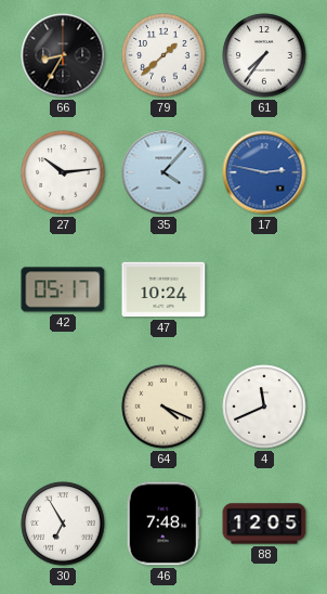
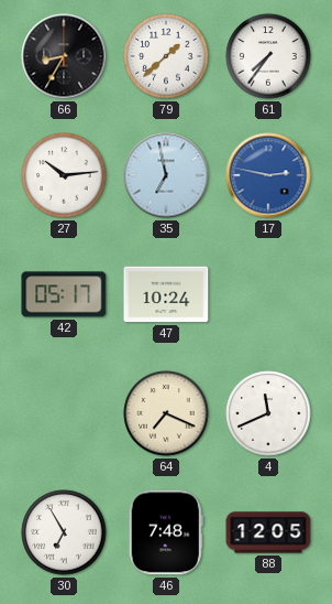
35: 4:07 -> 6:58
64: 4:19 -> 7:19
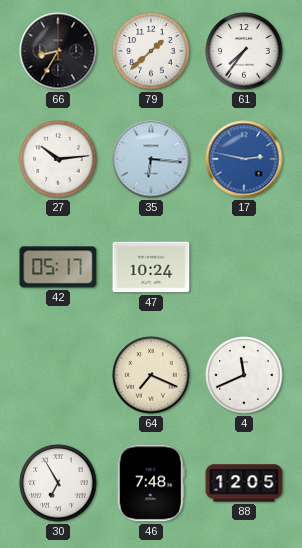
35: 6:58 -> 6:16
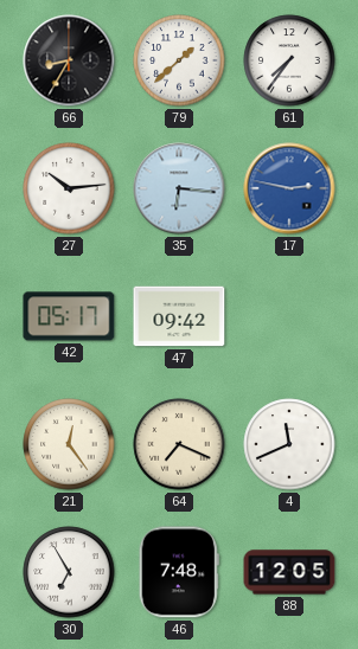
47: 10:24 -> 09:42
21: none -> 12:24
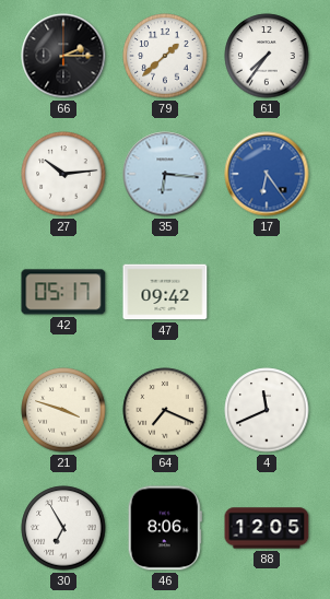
66: 8:35 -> 2:15
17: 2:47 -> 6:24
21: 12:24 -> 3:48
46: 7:48 -> 8:06
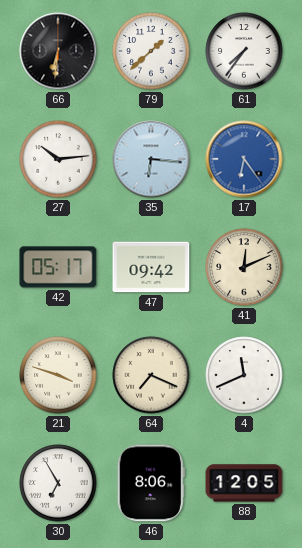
66: 2:15 -> 6:31
41: none -> 12:11
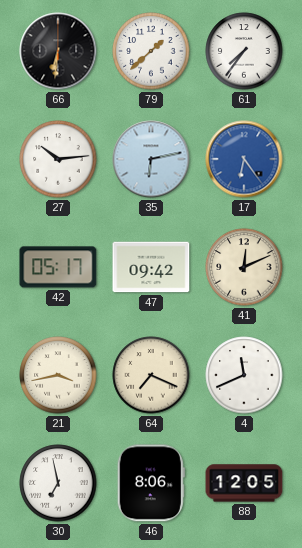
35: 6:16 -> 6:13
21: 3:48 -> 3:43
30: 6:55 -> 6:58
